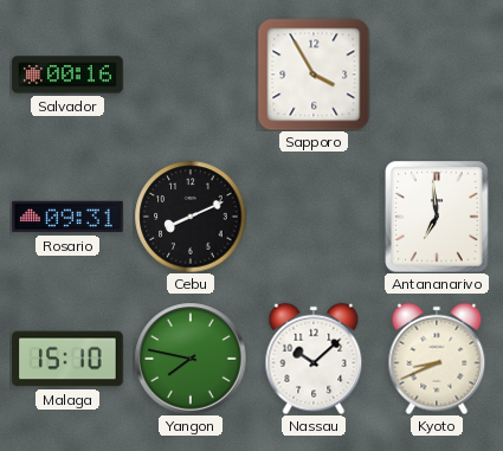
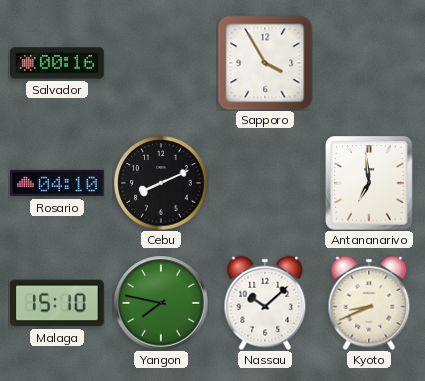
Rosario: 09:31 -> 04:10
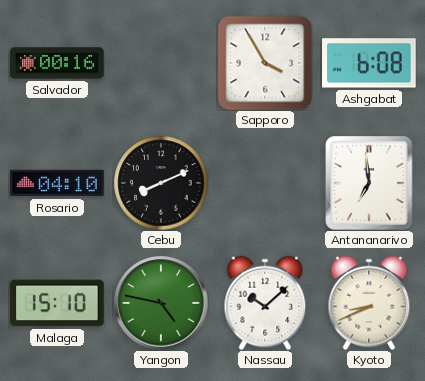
Ashgabat: none -> 6:08
Yangon: 7:47 -> 4:47
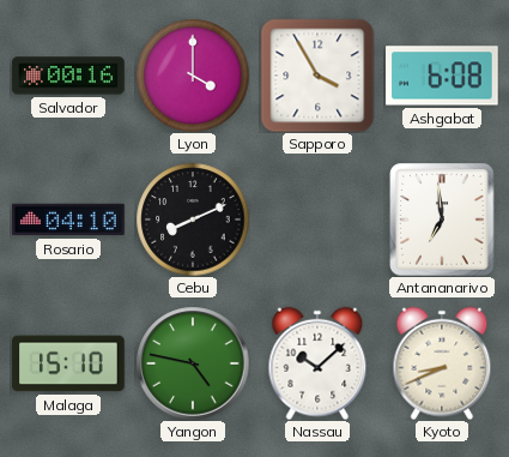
Lyon: none -> 4:00
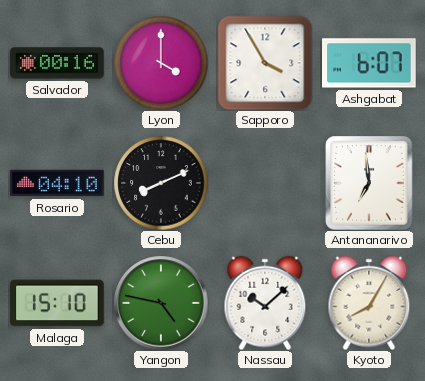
Ashgabat: 6:08 -> 6:07
Kyoto: 8:41 -> 8:05
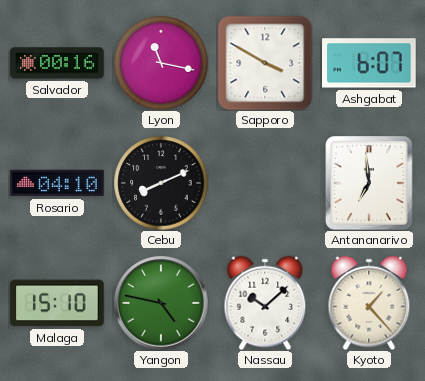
Lyon: 4:00 -> 11:17
Sapporo: 3:55 -> 3:50
Kyoto: 8:05 -> 1:23
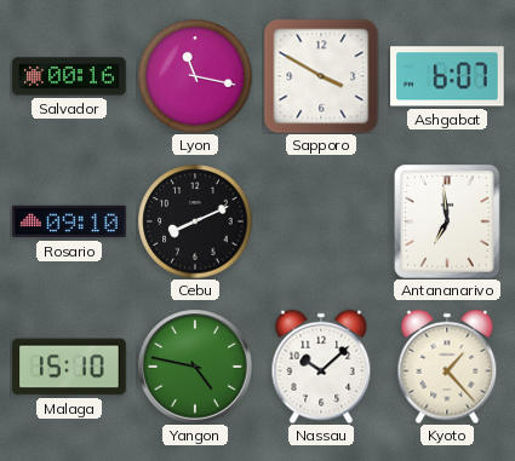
Rosario: 04:10 -> 09:10
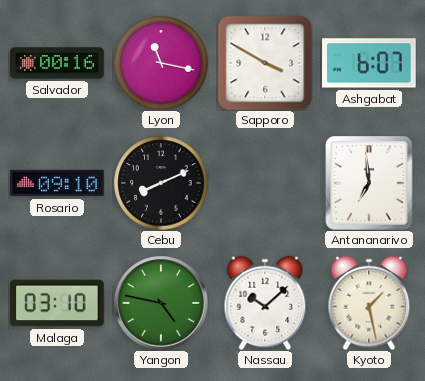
Malaga: 15:10 -> 03:10
Kyoto: 1:23 -> 1:28
